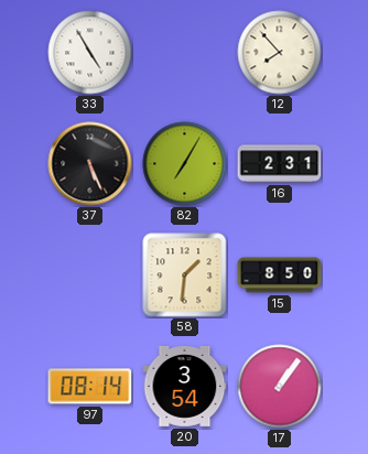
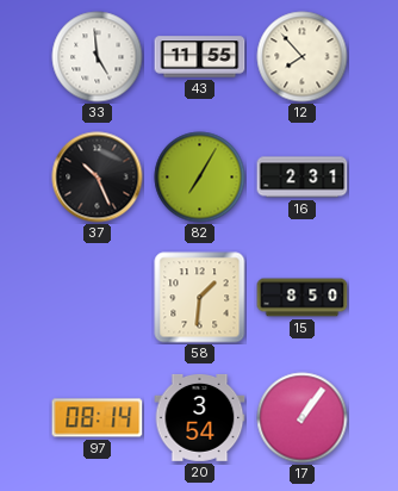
33: 4:55 -> 4:59
43: none -> 11:55
37: 5:26 -> 10:26
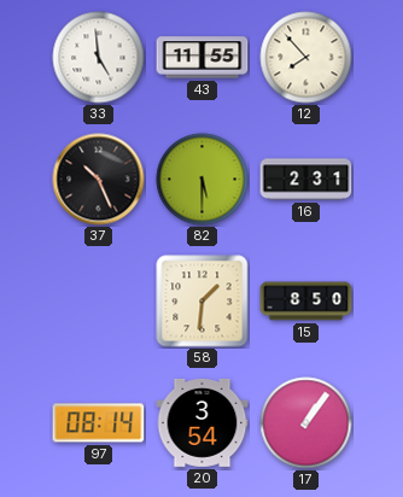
82: 7:05 -> 5:30
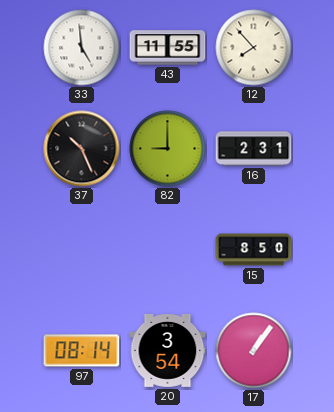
82: 5:30 -> 9:00
58: 1:31 -> none
